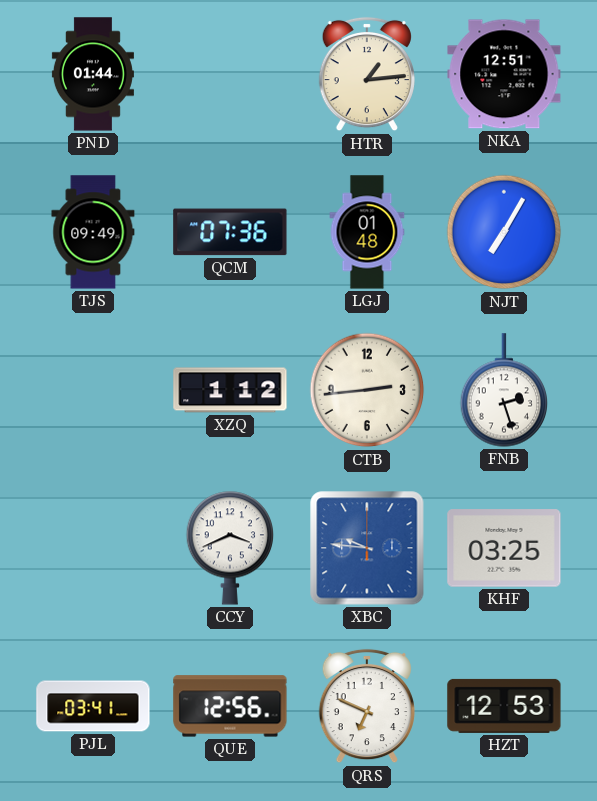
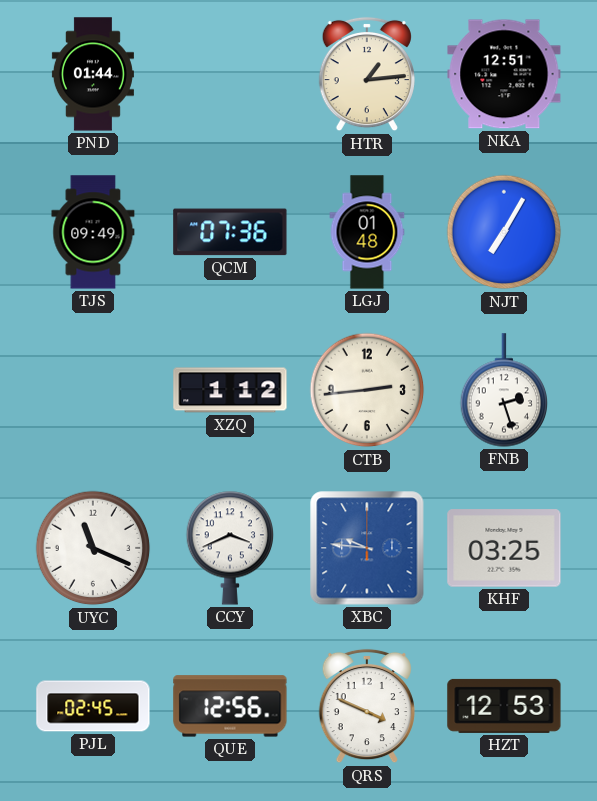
UYC: none -> 11:19
PJL: 03:41 -> 02:45
QRS: 6:49 -> 3:49
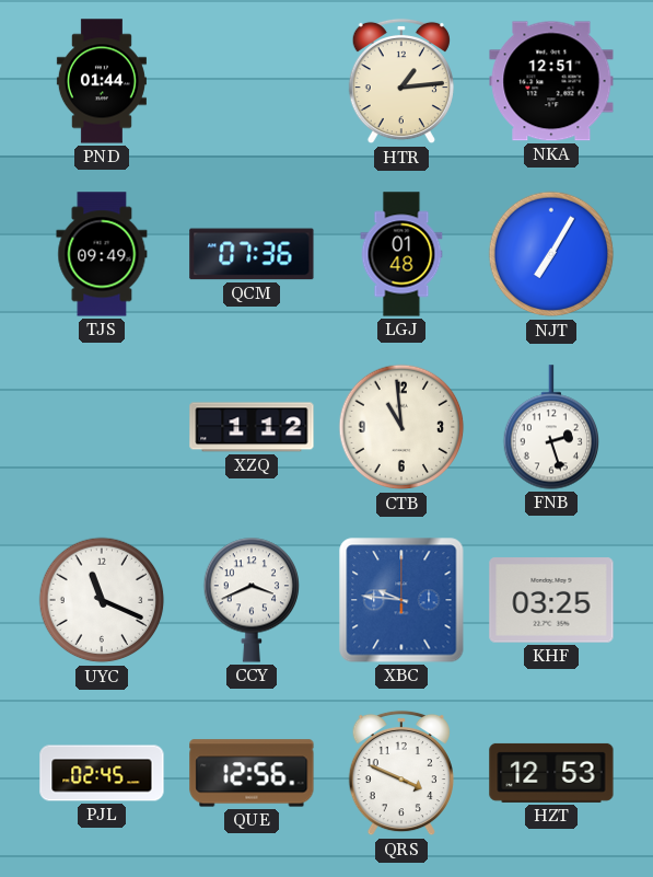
CTB: 2:44 -> 10:59
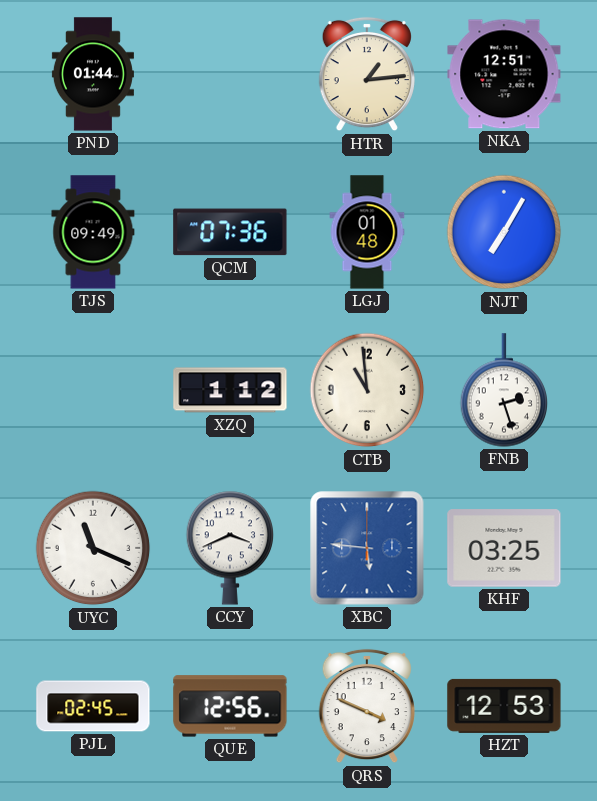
XBC: 9:46 -> 5:46
